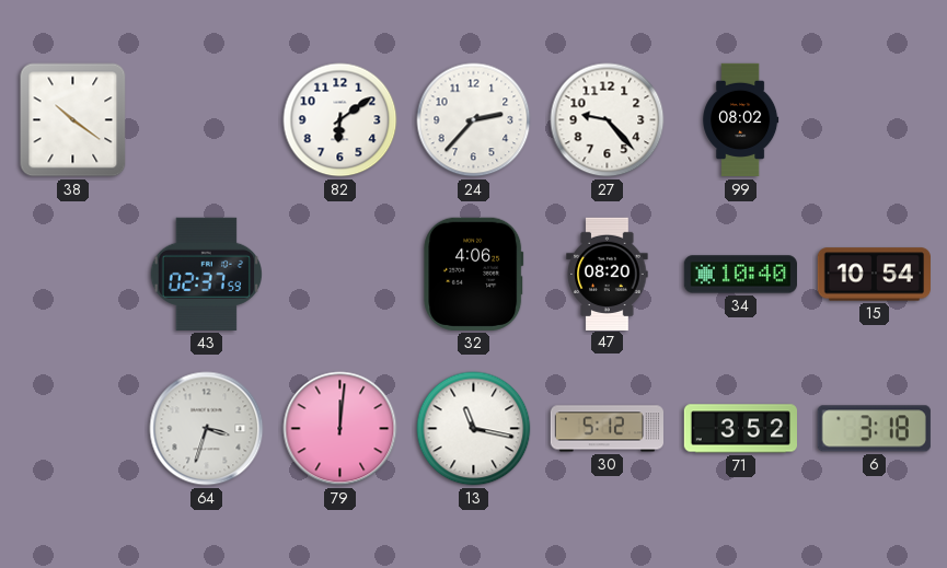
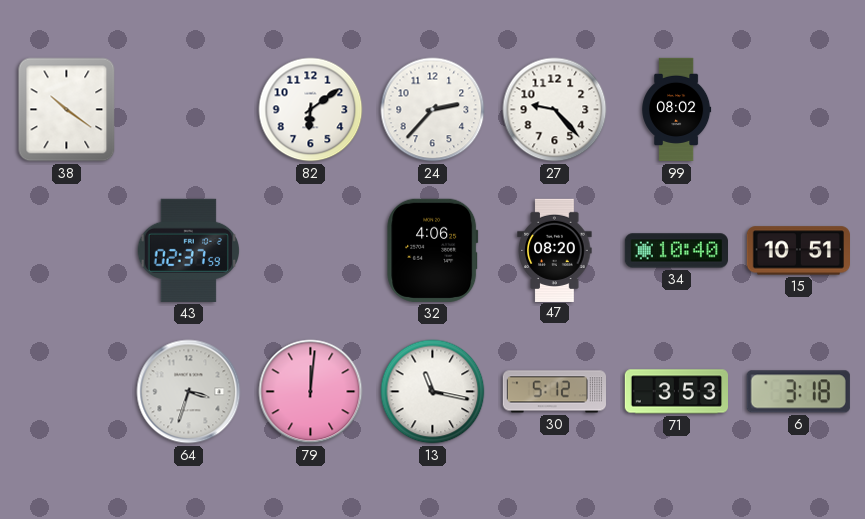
15: 10:54 -> 10:51
71: 3:52 -> 3:53
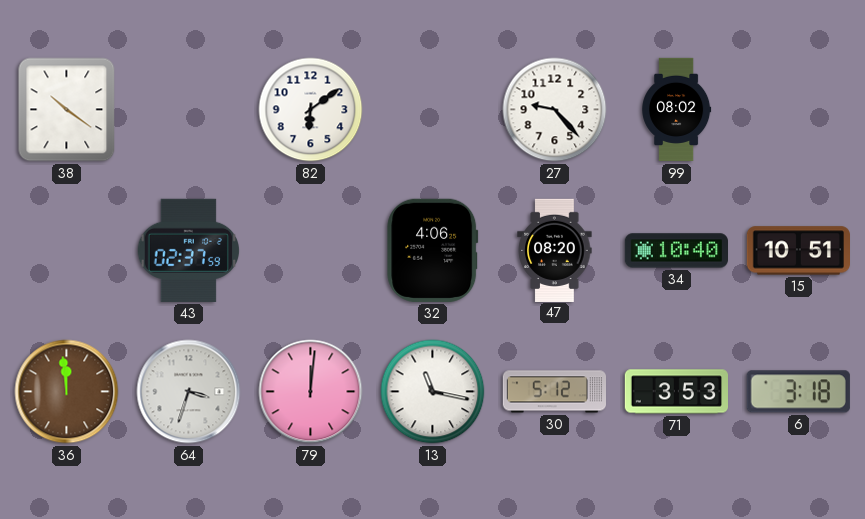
24: 2:37 -> none
36: none -> 11:59
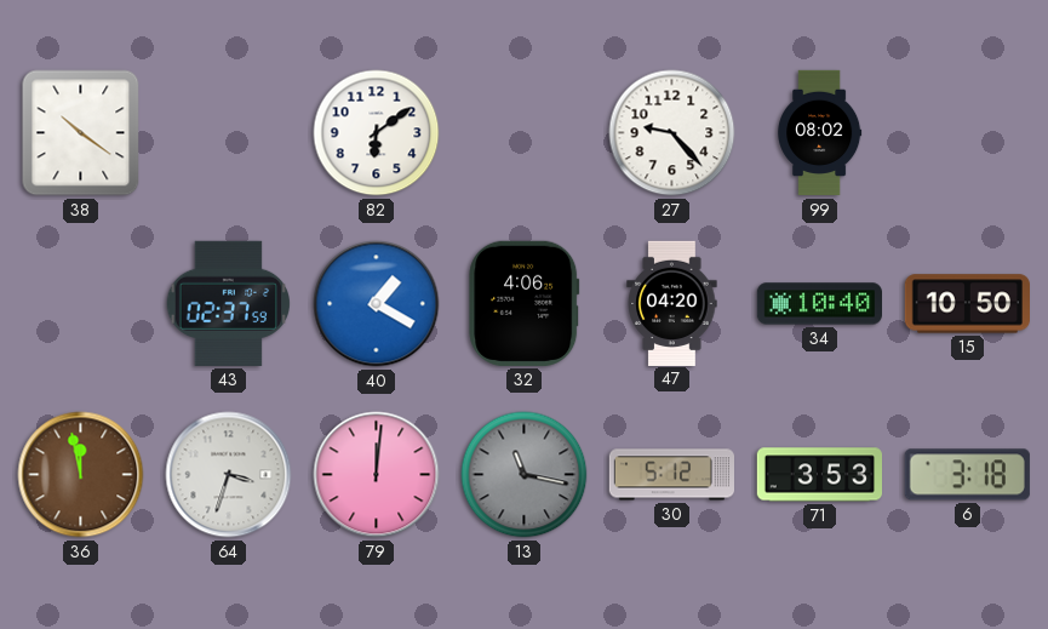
40: none -> 1:20
47: 08:20 -> 04:20
15: 10:51 -> 10:50
36: 11:59 -> 11:58
13 dial: white -> grey
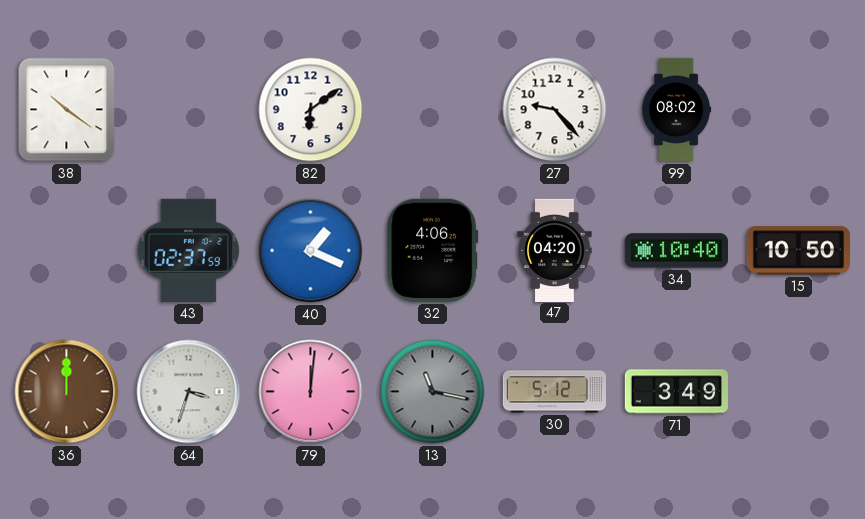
40: 1:20 -> 1:19
36: 11:58 -> 12:00
71: 3:53 -> 3:49
6: 3:18 -> none
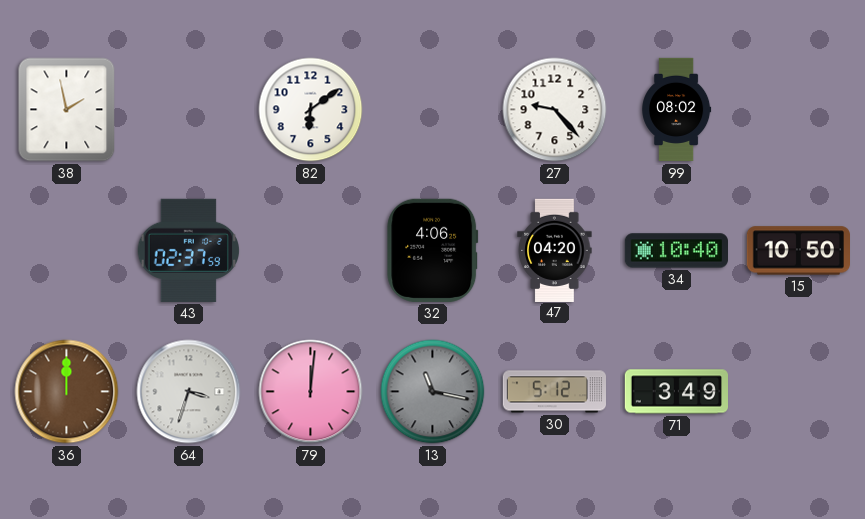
38: 10:21 -> 1:58
40: 1:19 -> none
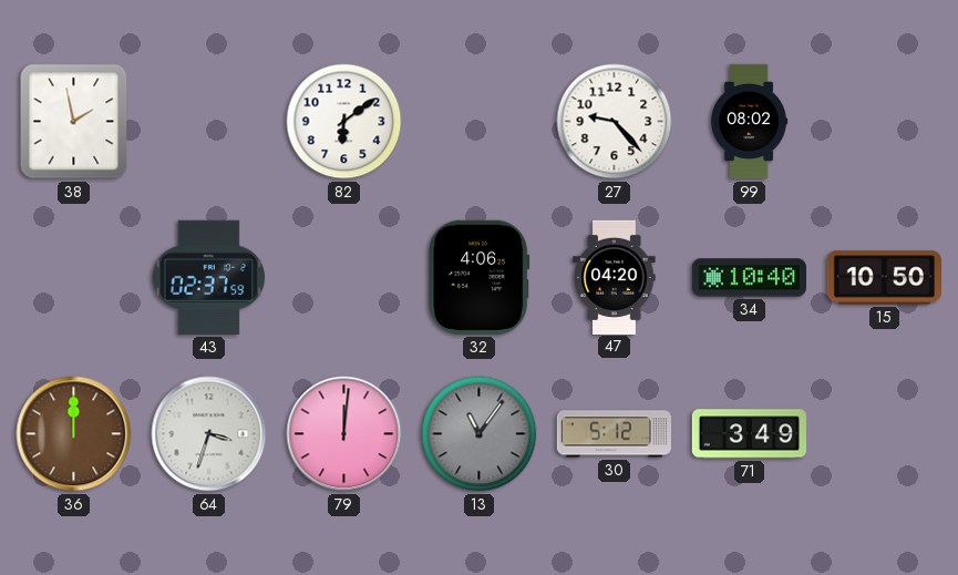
13: 11:17 -> 11:06
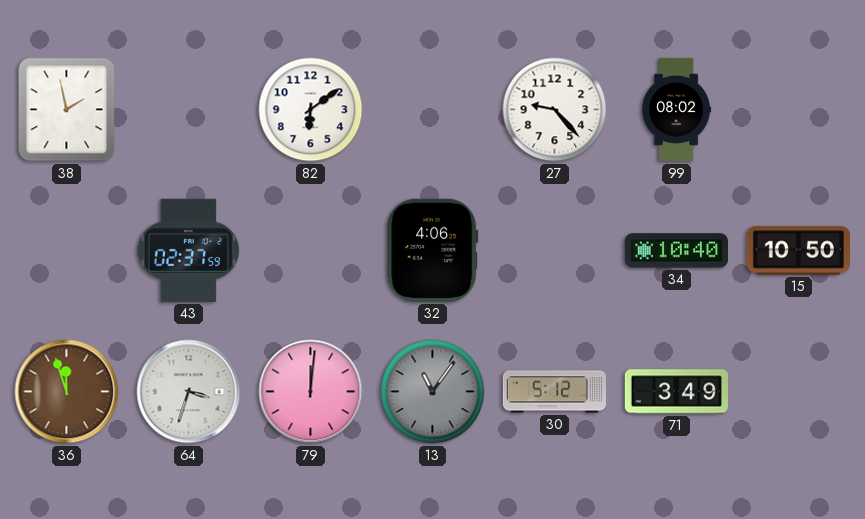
47: 04:20 -> none
36: 12:00 -> 11:57
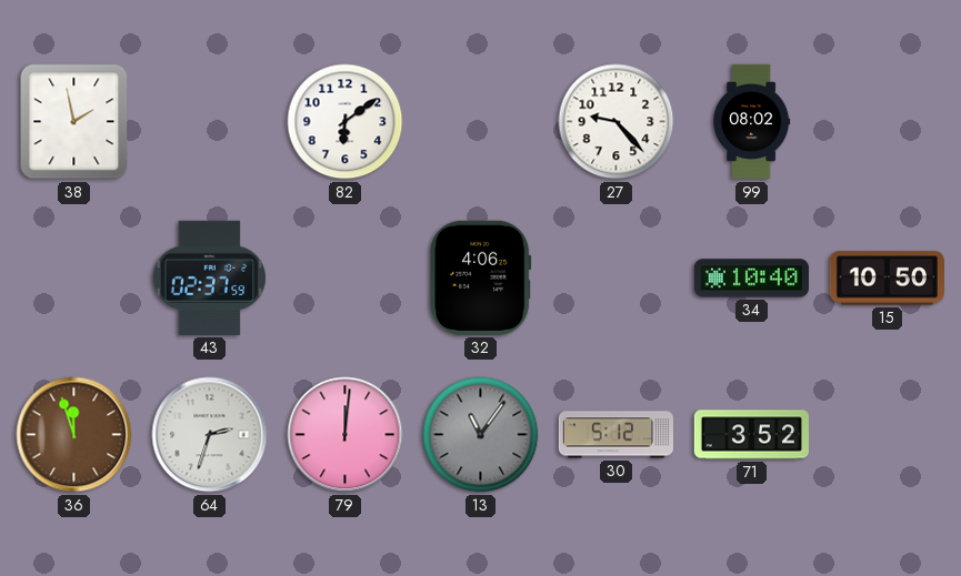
64: 3:33 -> 2:33
71: 3:49 -> 3:52
